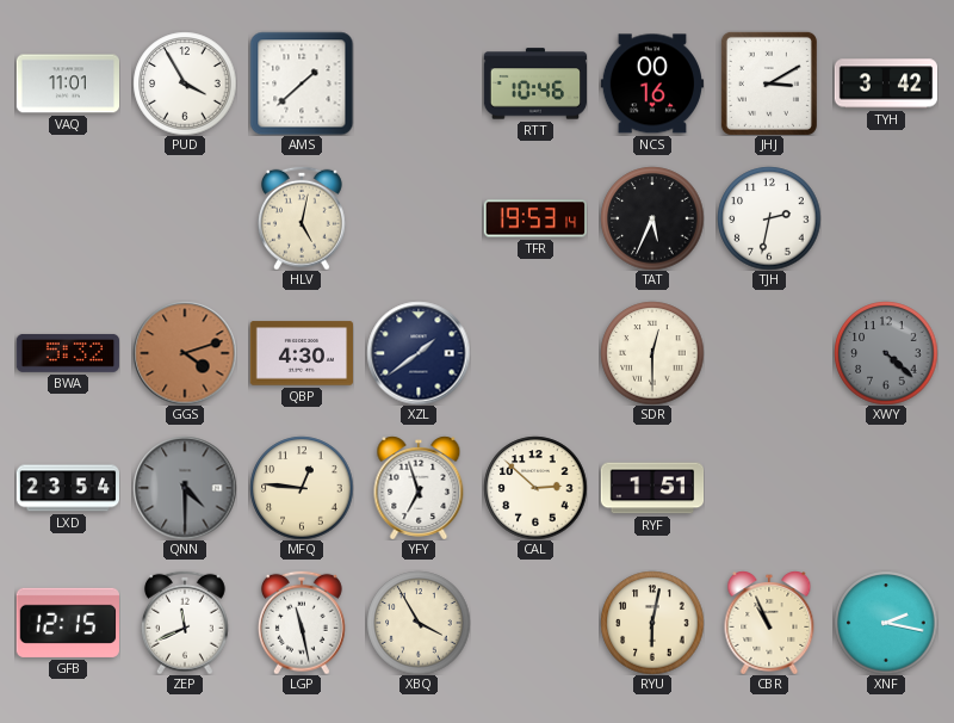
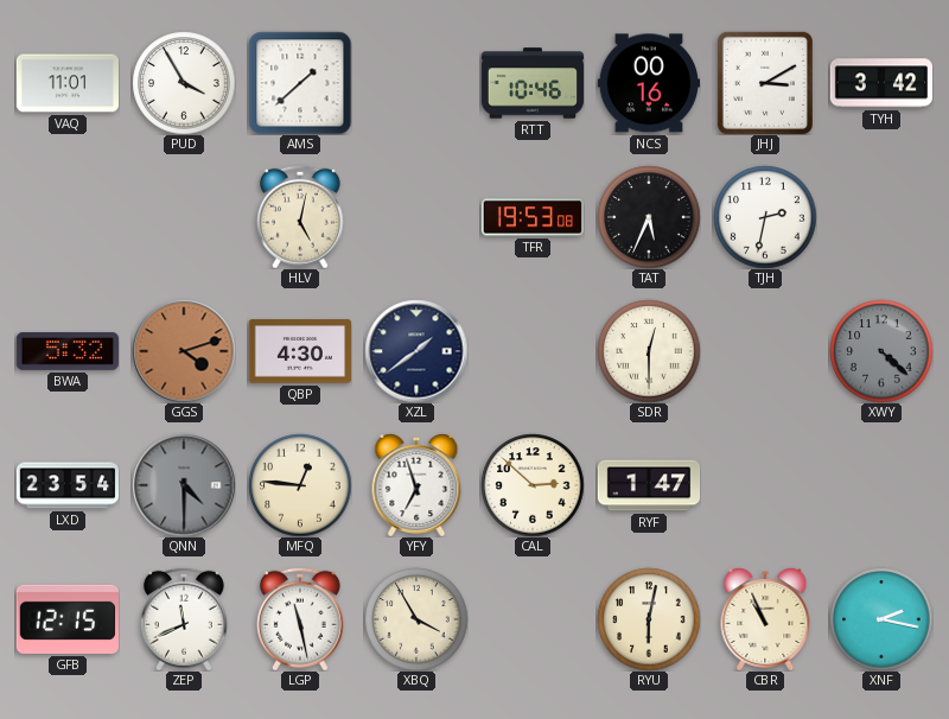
TFR: 19:53:14 -> 19:53:08
RYF: 1:51 -> 1:47
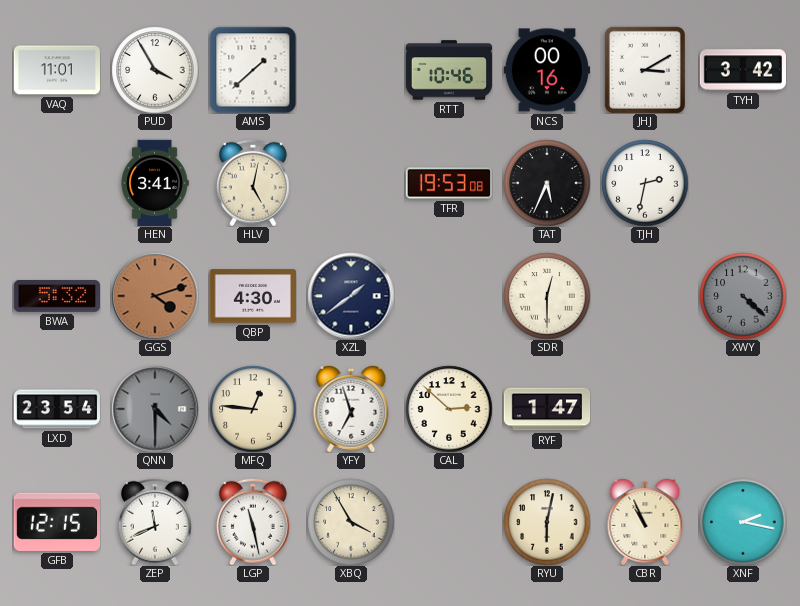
HEN: none -> 3:41
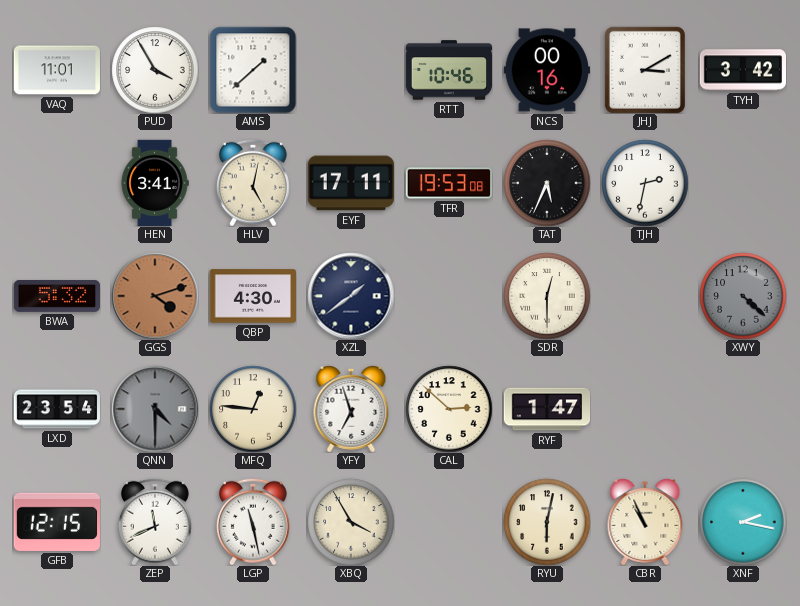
EYF: none -> 17:11
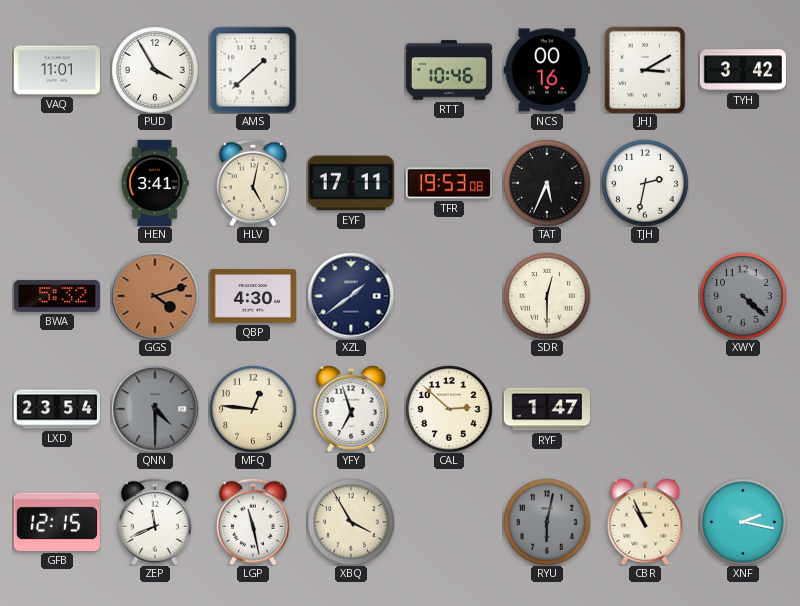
RYU dial: cream -> grey
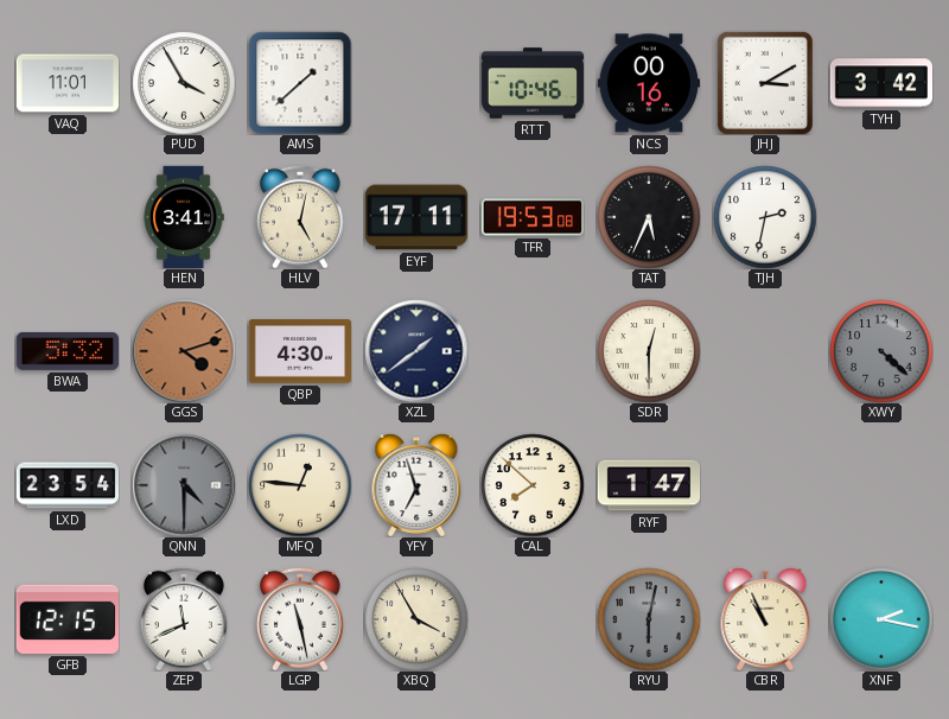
CAL: 2:52 -> 7:52
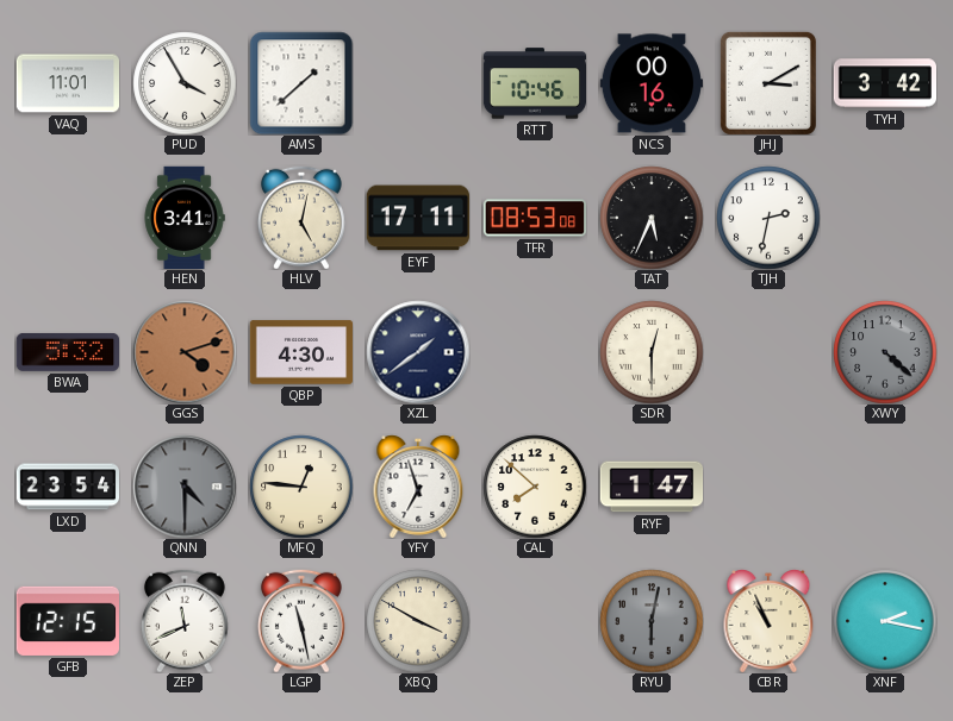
TFR: 19:53 -> 08:53
XBQ: 3:55 -> 3:50
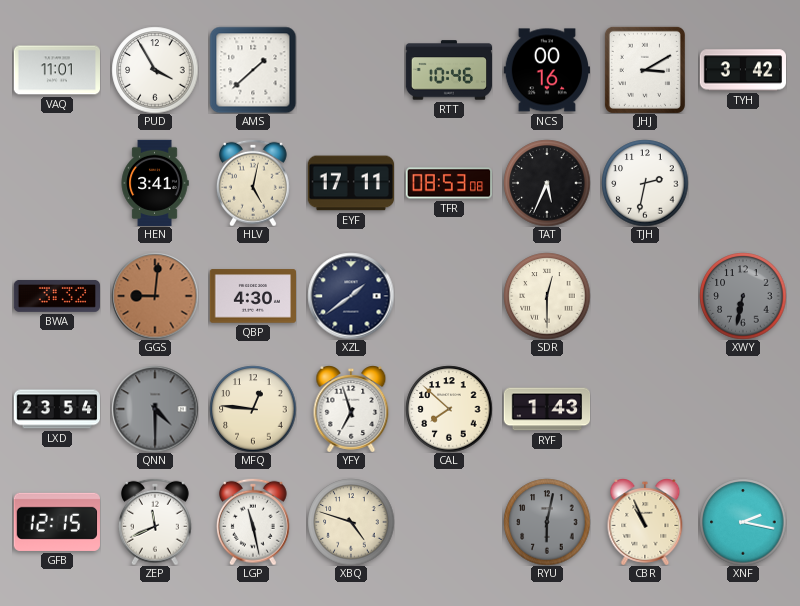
BWA: 5:32 -> 3:32
GGS: 4:12 -> 9:01
XWY: 4:22 -> 6:32
RYF: 1:47 -> 1:43
XBQ: 3:50 -> 4:48
